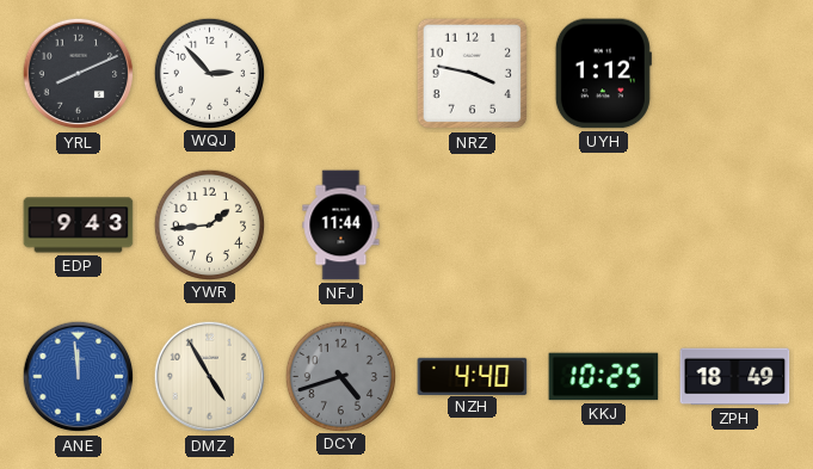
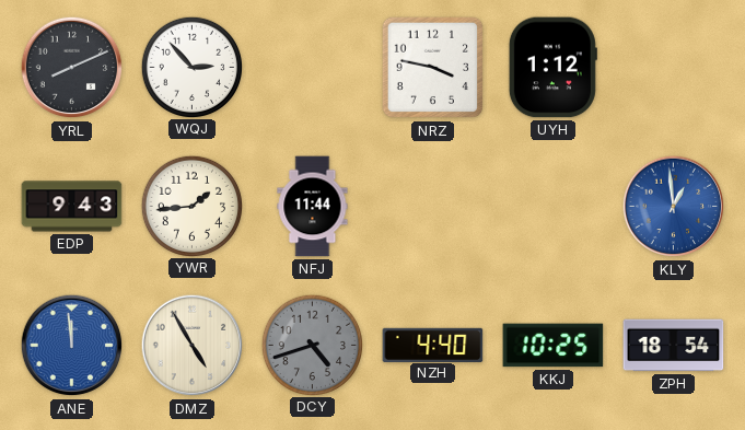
KLY: none -> 12:59
ZPH: 18:49 -> 18:54
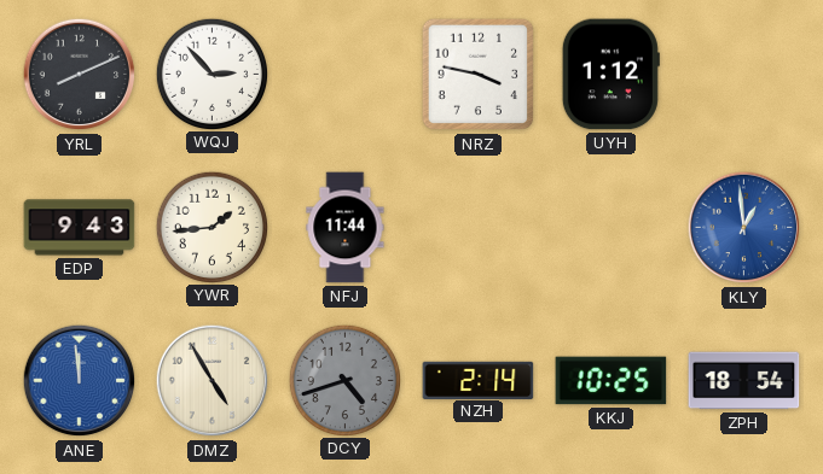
NZH: 4:40 -> 2:14
